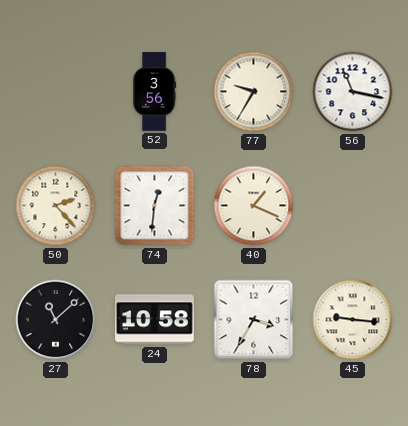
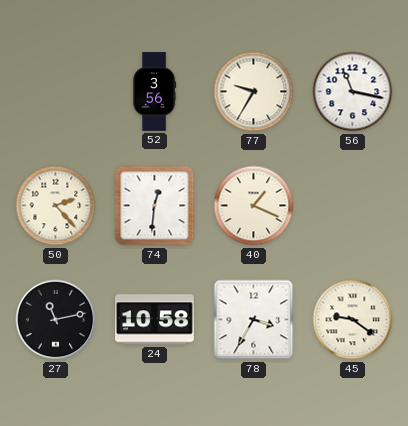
27: 11:08 -> 11:13
45: 9:16 -> 9:21
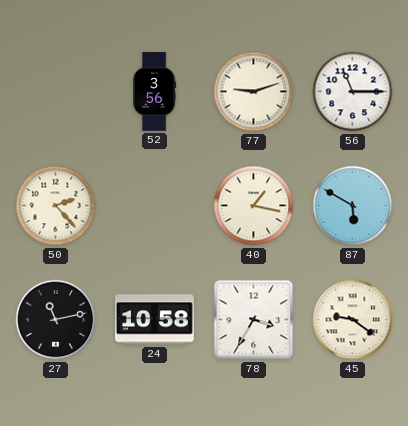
77: 9:35 -> 9:12
56: 11:17 -> 11:15
74: 12:31 -> none
40: 1:19 -> 1:17
87: none -> 5:50
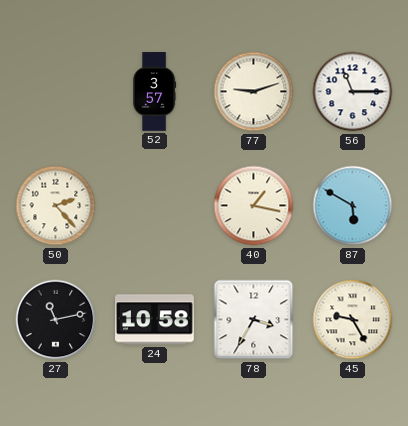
52: 3:56 -> 3:57
45: 9:21 -> 9:25
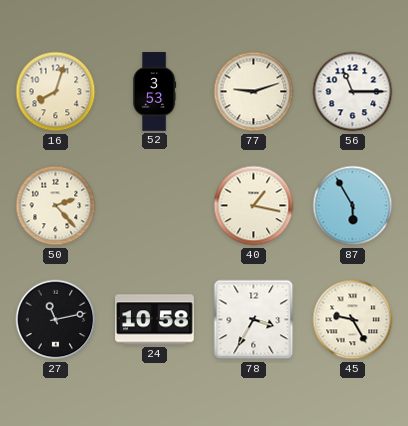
16: none -> 8:03
52: 3:57 -> 3:53
87: 5:50 -> 5:55
